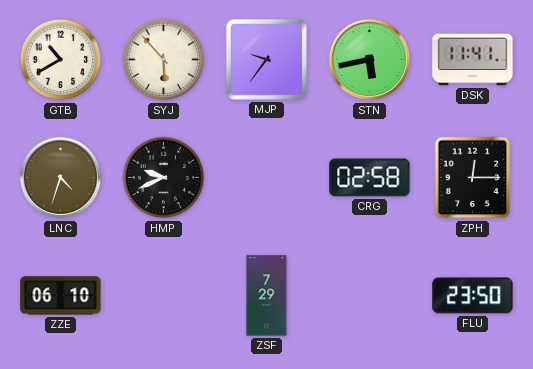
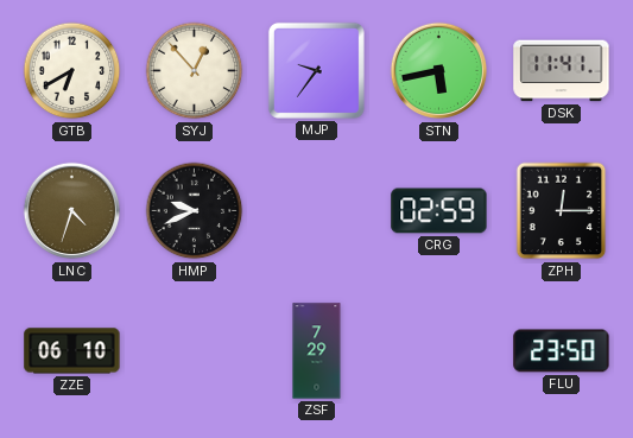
GTB: 10:40 -> 6:40
SYJ: 5:53 -> 12:53
CRG: 02:58 -> 02:59
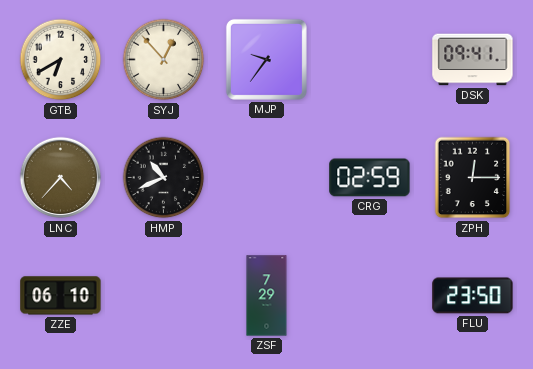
STN: 5:43 -> none
DSK: 11:41 -> 09:41
LNC: 4:33 -> 4:37
HMP: 9:41 -> 10:41
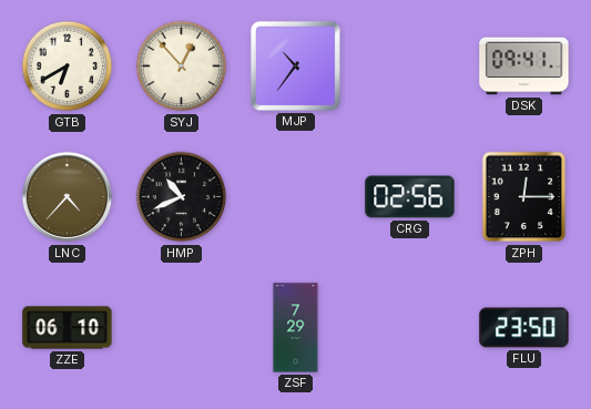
MJP: 9:36 -> 10:36
CRG: 02:59 -> 02:56
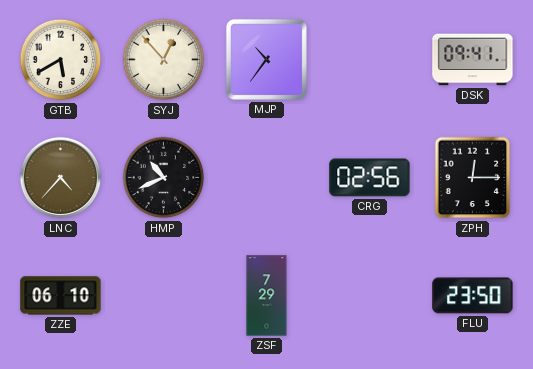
GTB: 6:40 -> 5:40
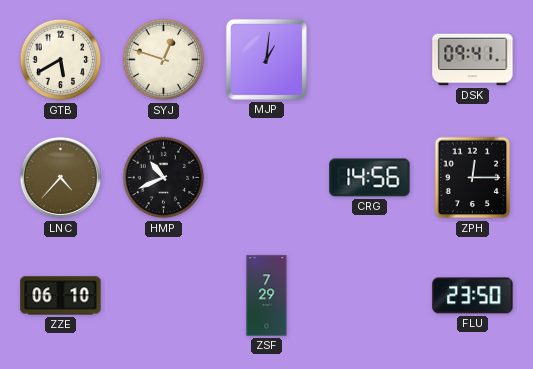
SYJ: 12:53 -> 12:48
MJP: 10:36 -> 1:01
CRG: 02:56 -> 14:56
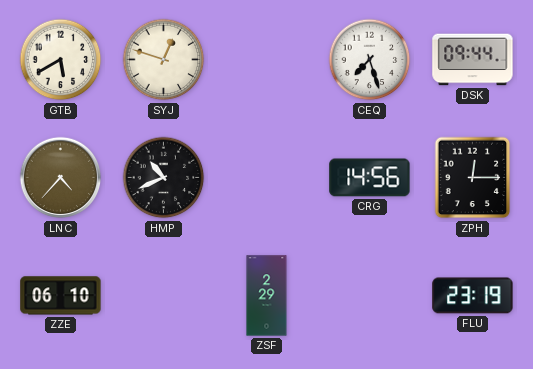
MJP: 1:01 -> none
CEQ: none -> 7:27
DSK: 09:41 -> 09:44
ZSF: 7:29 -> 2:29
FLU: 23:50 -> 23:19
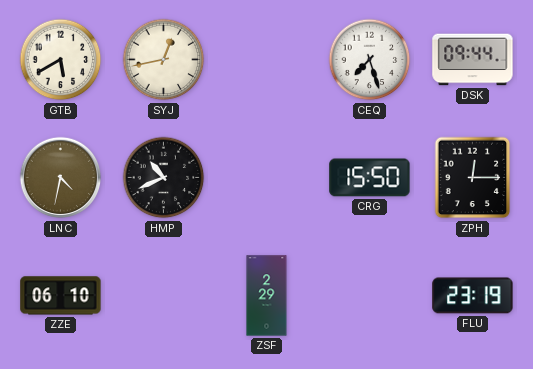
SYJ: 12:48 -> 12:43
LNC: 4:37 -> 4:32
CRG: 14:56 -> 15:50
